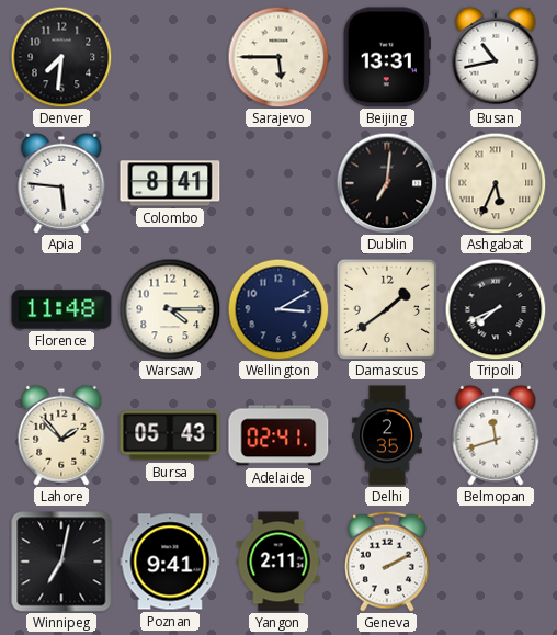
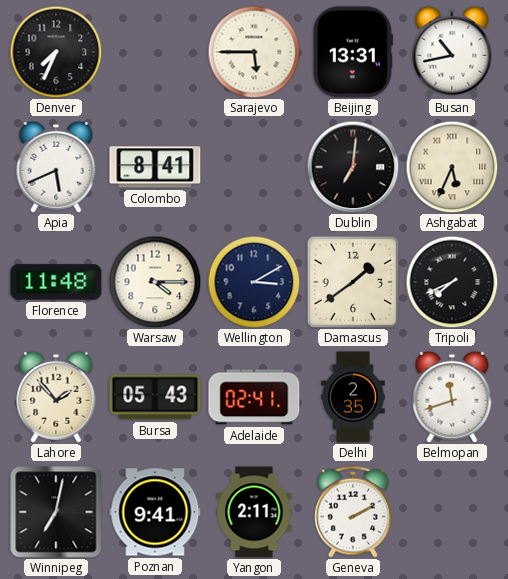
Denver: 7:31 -> 7:34
Apia: 5:46 -> 5:41
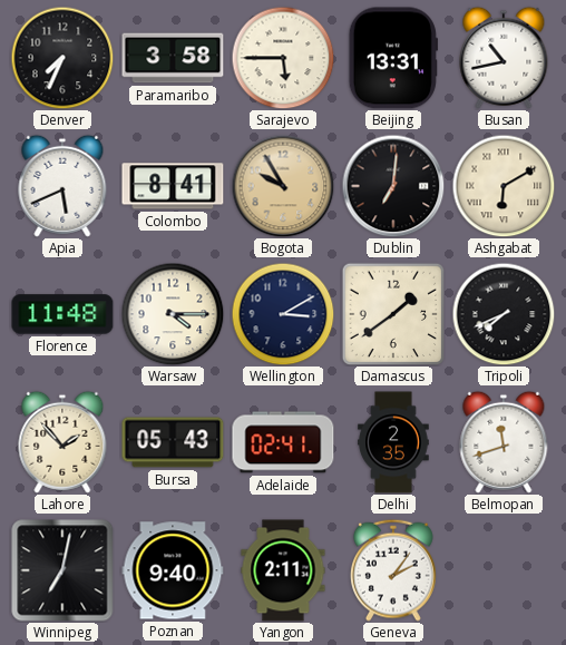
Paramaribo: none -> 3:58
Bogota: none -> 9:55
Ashgabat: 5:34 -> 6:10
Poznan: 9:41 -> 9:40
Geneva: 2:10 -> 2:06
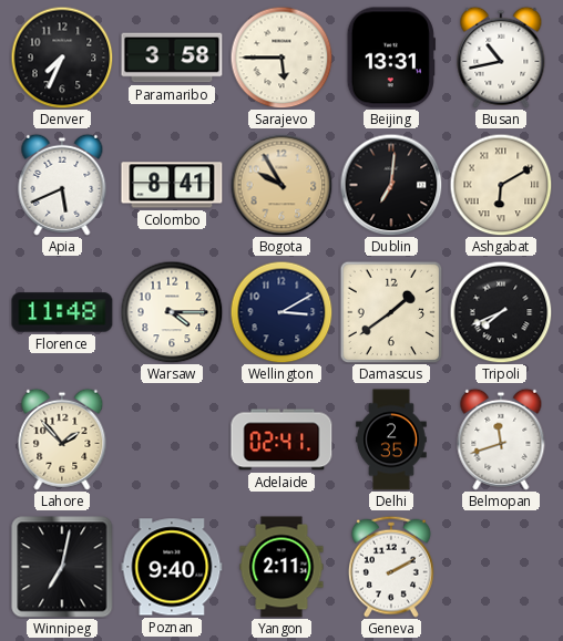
Bursa: 05:43 -> none
Geneva: 2:06 -> 2:10
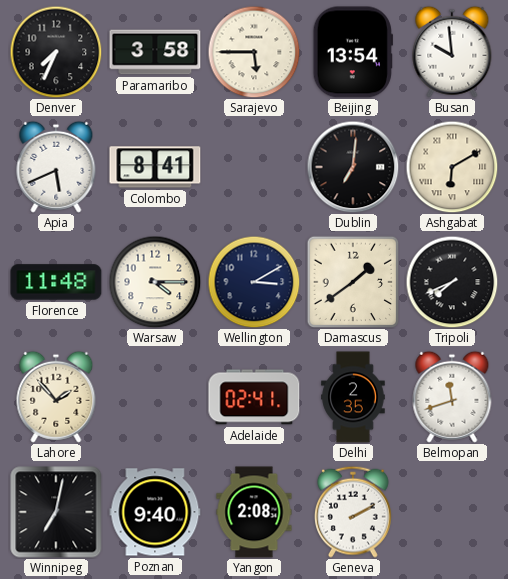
Beijing: 13:31 -> 13:54
Busan: 10:43 -> 9:59
Bogota: 9:55 -> none
Yangon: 2:11 -> 2:08
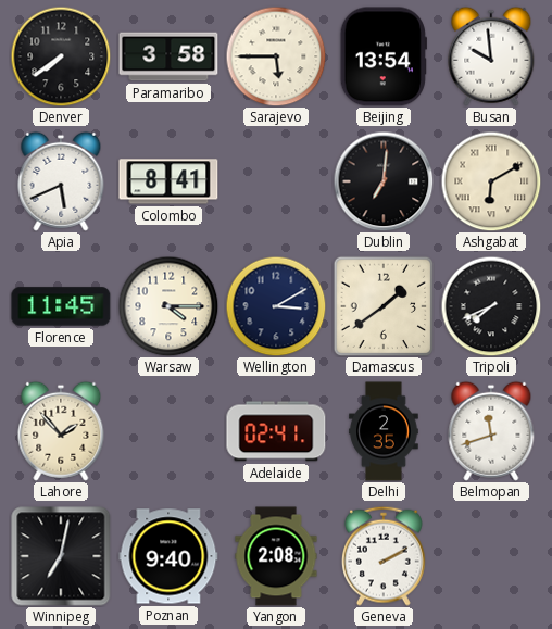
Denver: 7:34 -> 7:39
Florence: 11:48 -> 11:45
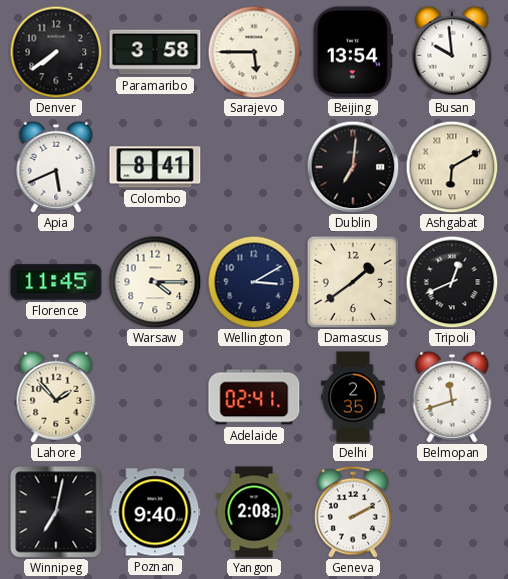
Tripoli: 7:41 -> 12:41
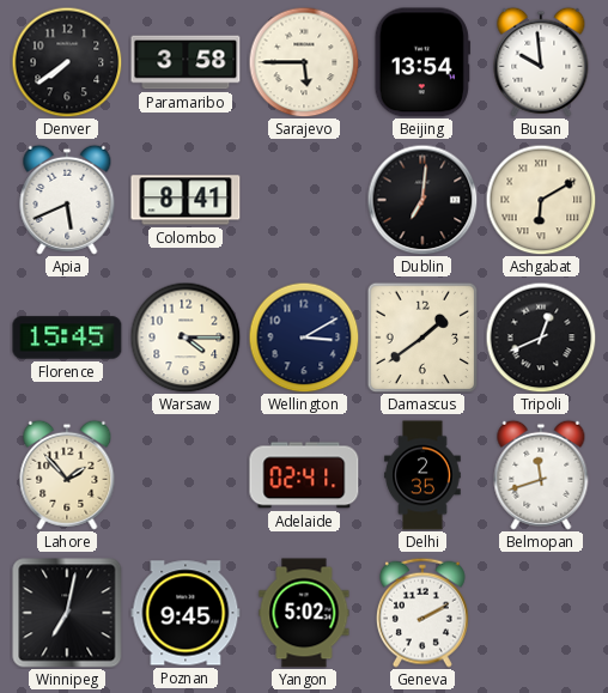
Florence: 11:45 -> 15:45
Poznan: 9:40 -> 9:45
Yangon: 2:08 -> 5:02
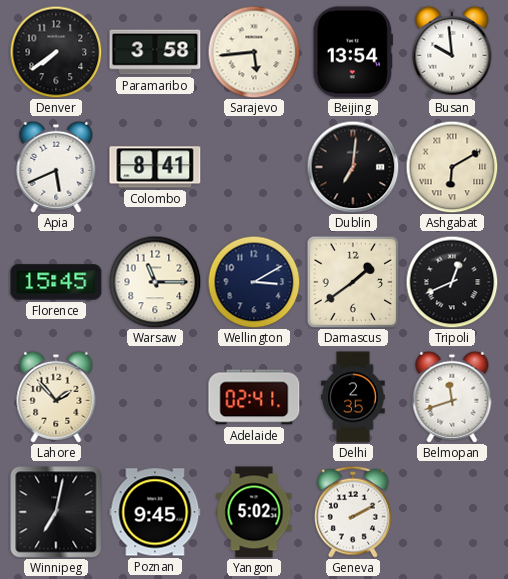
Sarajevo: 5:45 -> 5:44
Warsaw: 4:15 -> 11:15
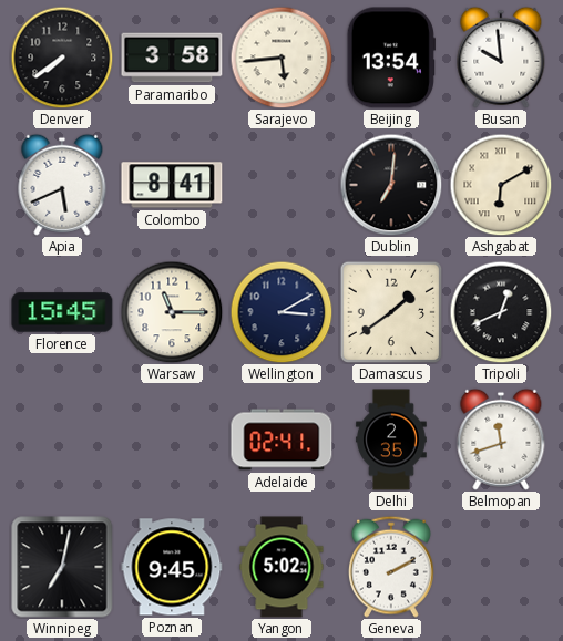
Lahore: 1:53 -> none
